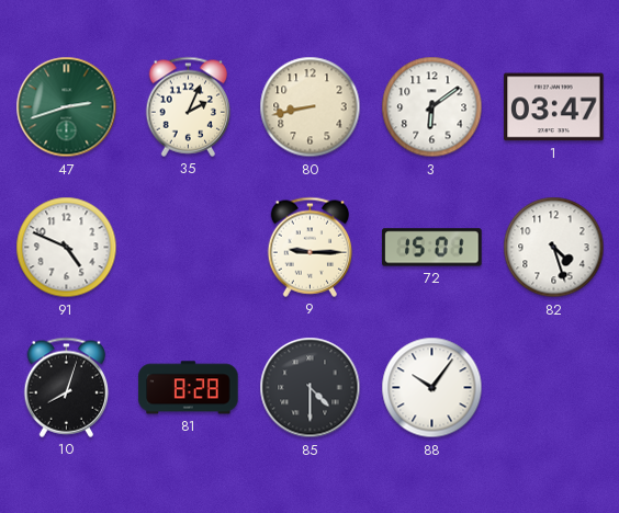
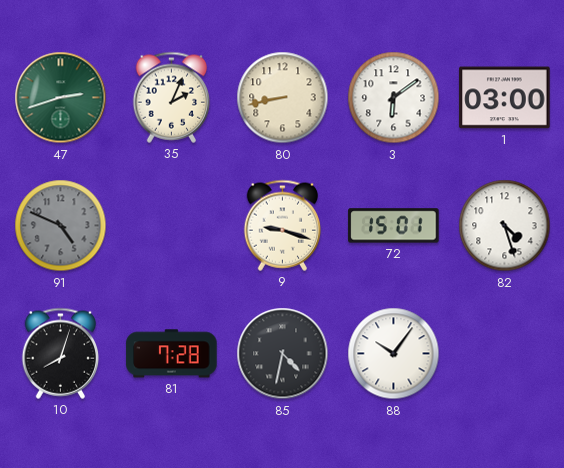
1: 03:47 -> 03:00
91 dial: white -> grey
9: 9:15 -> 9:18
81: 8:28 -> 7:28
85: 4:30 -> 4:32
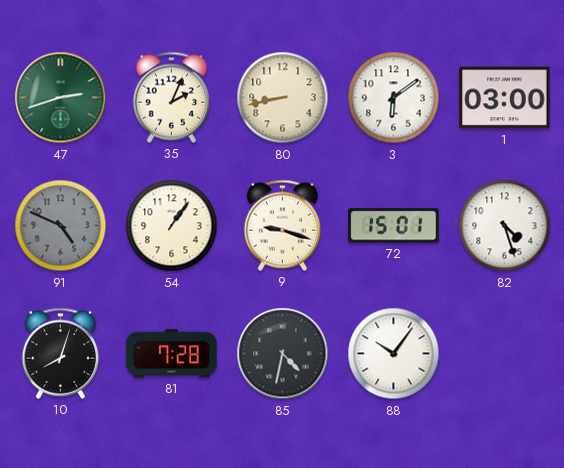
54: none -> 1:06
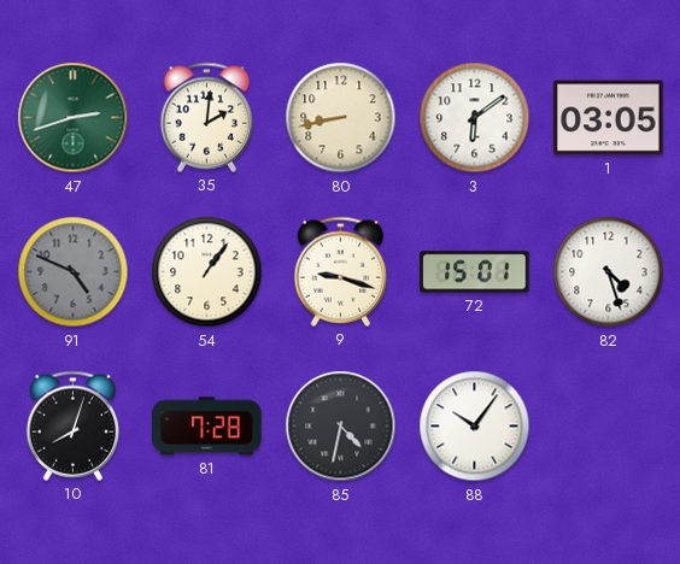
35: 2:04 -> 2:01
1: 03:00 -> 03:05
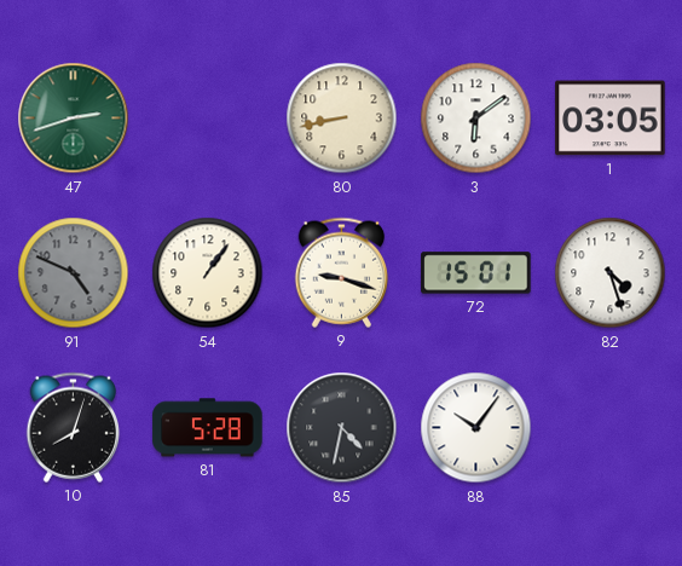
35: 2:01 -> none
81: 7:28 -> 5:28
